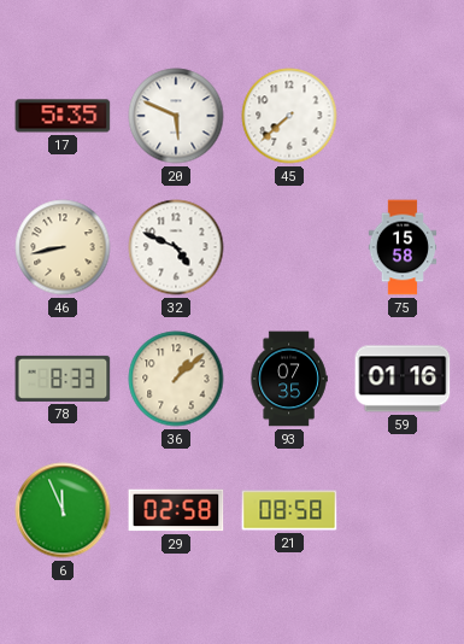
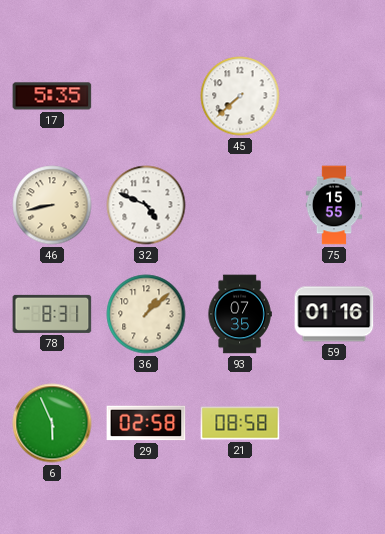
20: 5:49 -> none
75: 15:58 -> 15:55
78: 8:33 -> 8:31
6: 11:56 -> 5:56
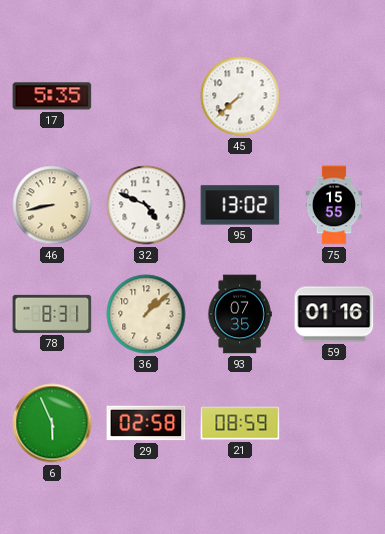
95: none -> 13:02
21: 08:58 -> 08:59
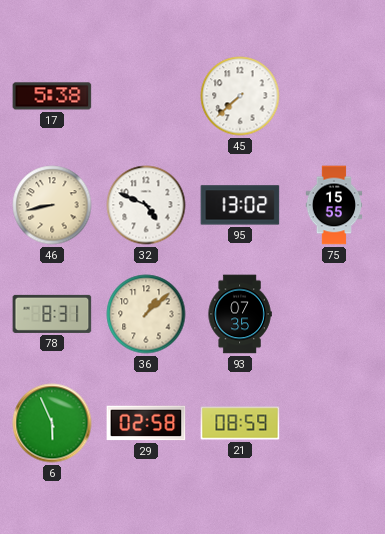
17: 5:35 -> 5:38
59: 01:16 -> none
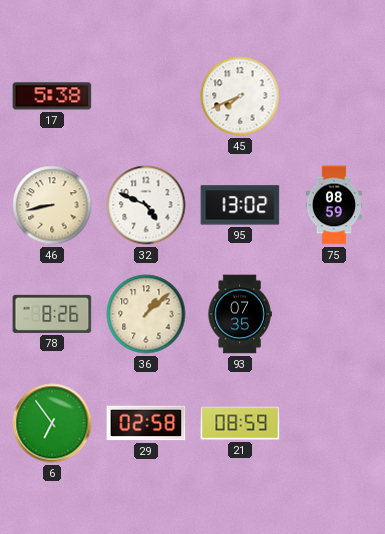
45: 7:38 -> 7:41
75: 15:55 -> 08:59
78: 8:31 -> 8:26
6: 5:56 -> 6:54
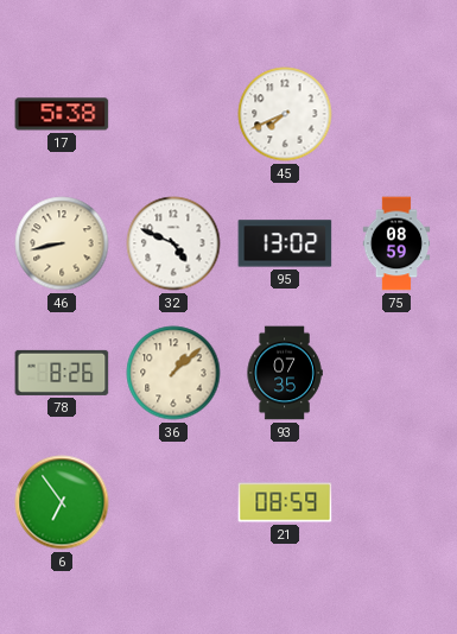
29: 02:58 -> none
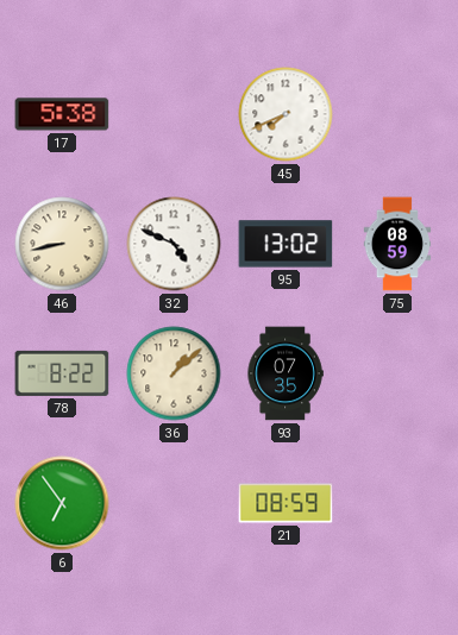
78: 8:26 -> 8:22
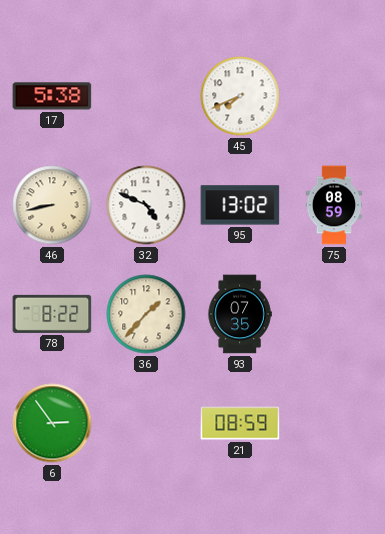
36: 1:08 -> 1:37
6: 6:54 -> 2:54
